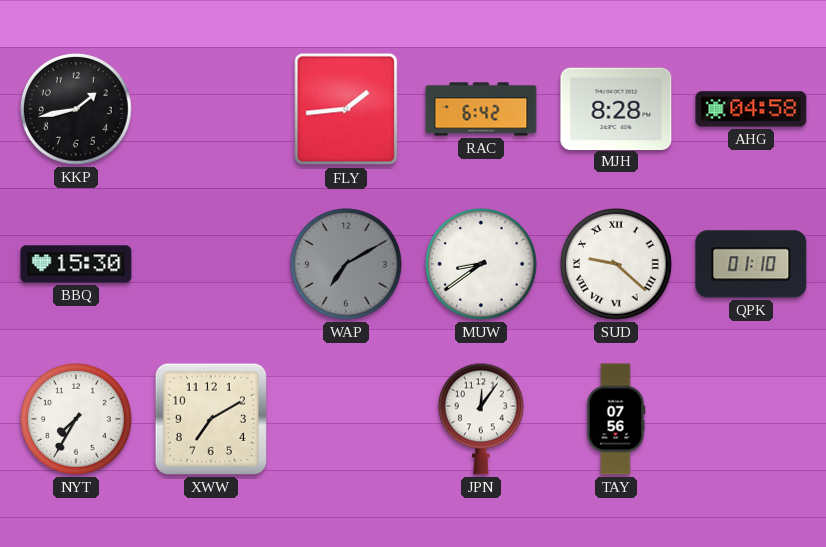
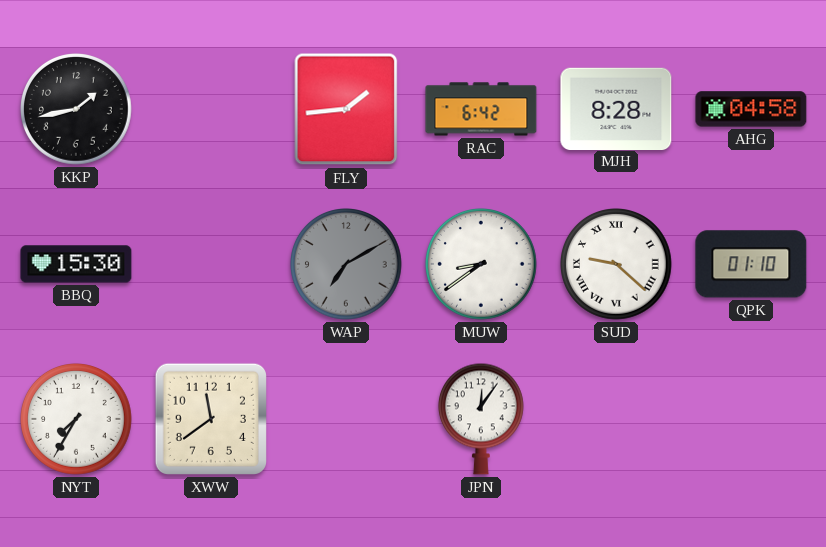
XWW: 7:10 -> 11:39
TAY: 07:56 -> none
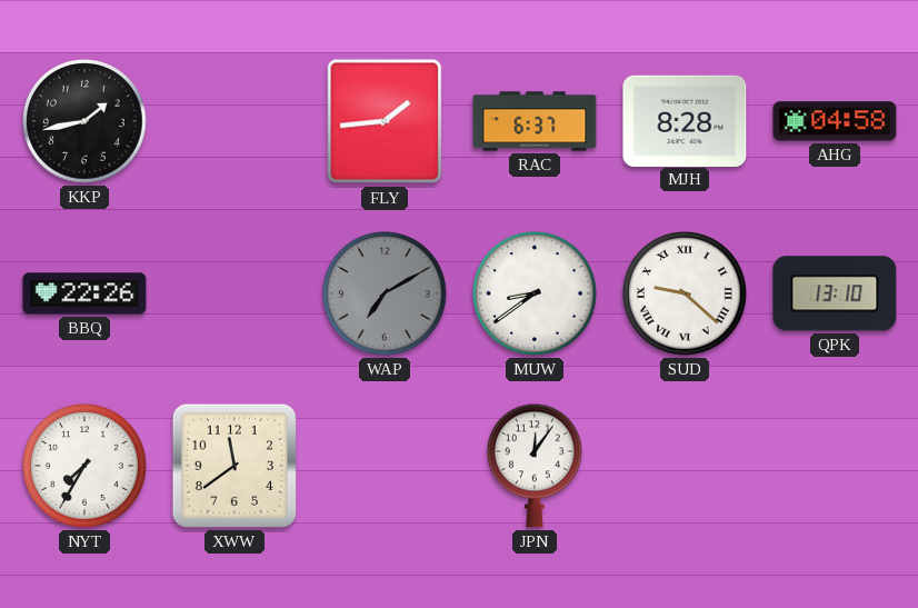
RAC: 6:42 -> 6:37
BBQ: 15:30 -> 22:26
QPK: 01:10 -> 13:10
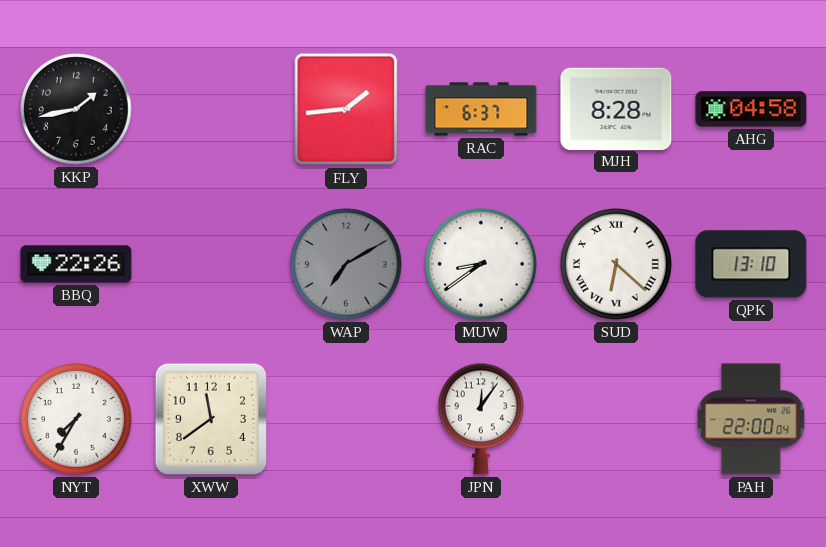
SUD: 9:22 -> 6:22
PAH: none -> 22:00
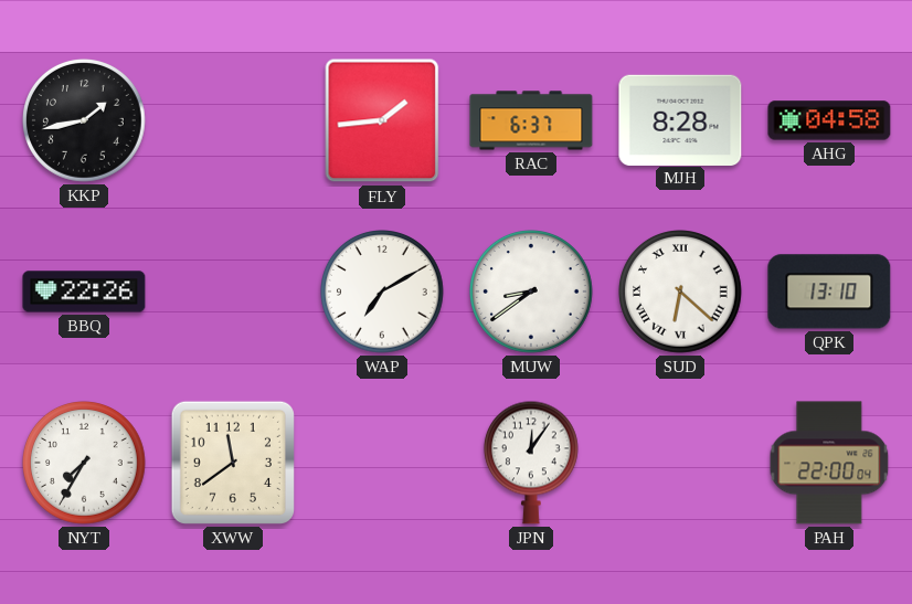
WAP dial: grey -> white
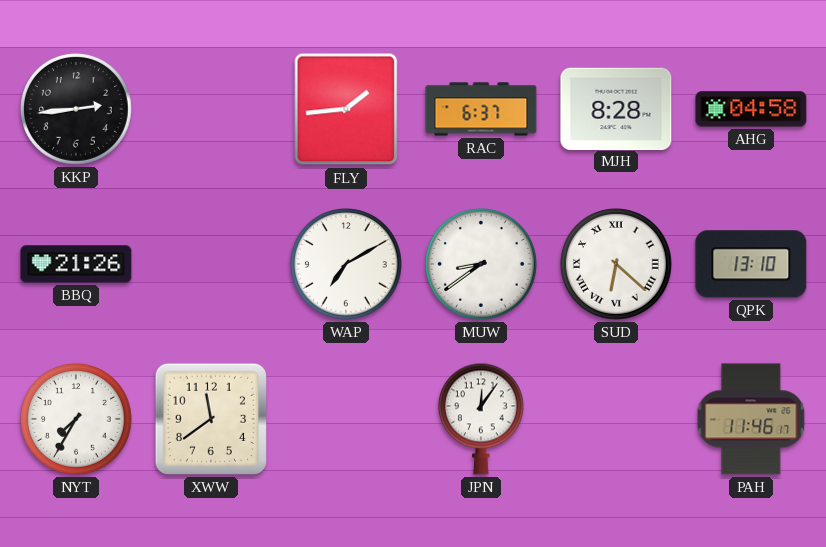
KKP: 1:43 -> 2:44
BBQ: 22:26 -> 21:26
PAH: 22:00 -> 11:46
